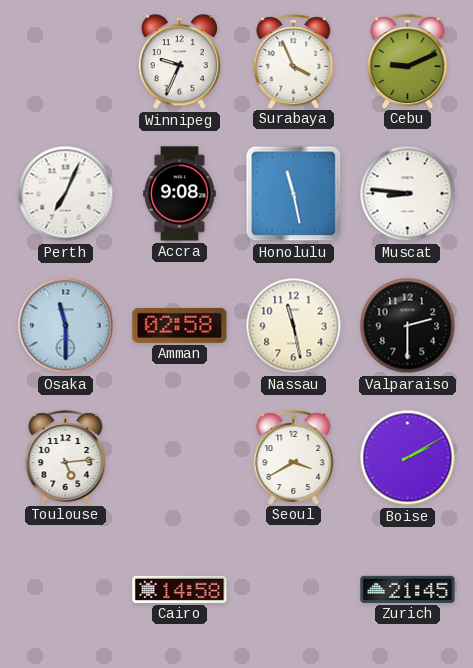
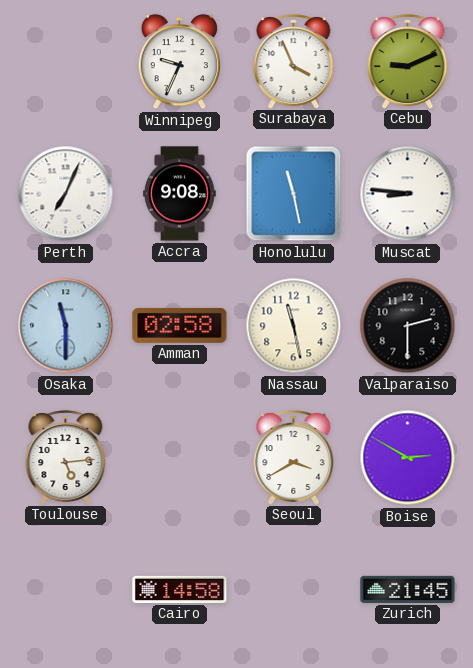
Boise: 2:10 -> 2:50
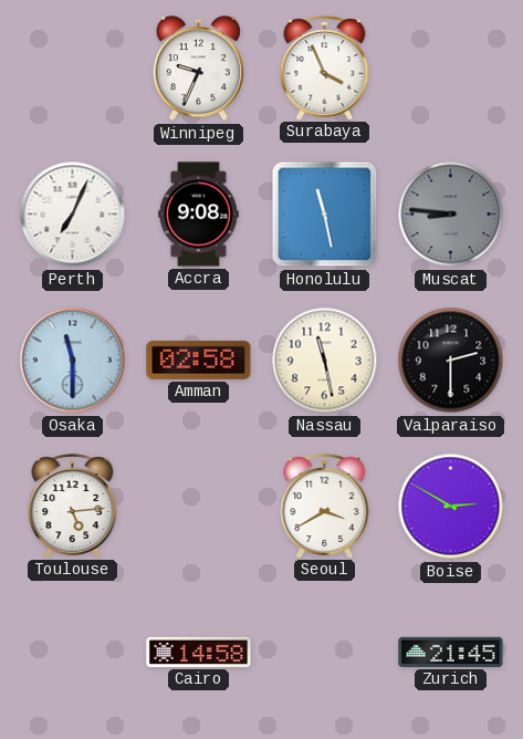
Cebu: 9:11 -> none
Muscat dial: white -> grey
